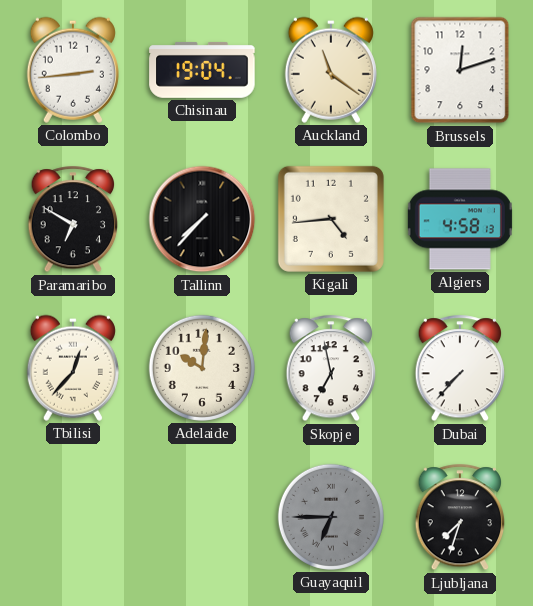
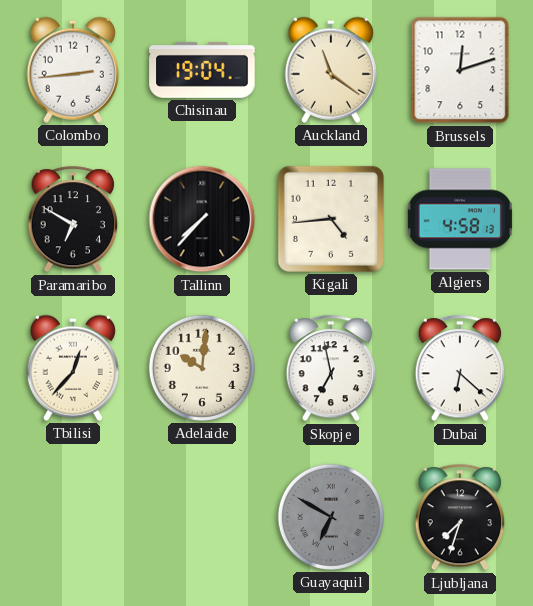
Dubai: 7:37 -> 6:22
Guayaquil: 6:45 -> 6:50
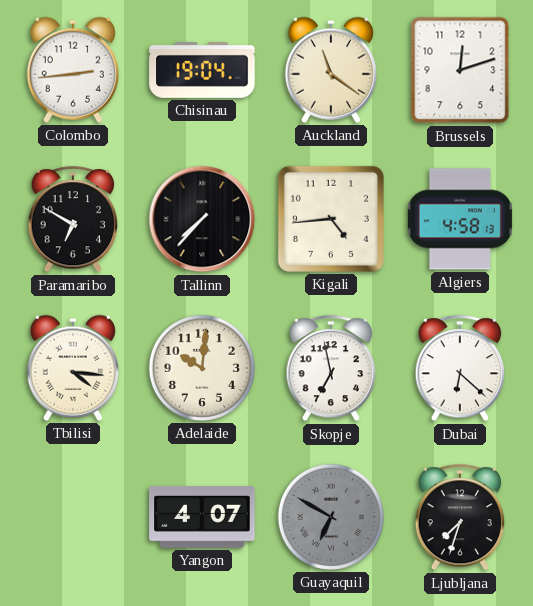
Tbilisi: 12:37 -> 4:16
Yangon: none -> 4:07
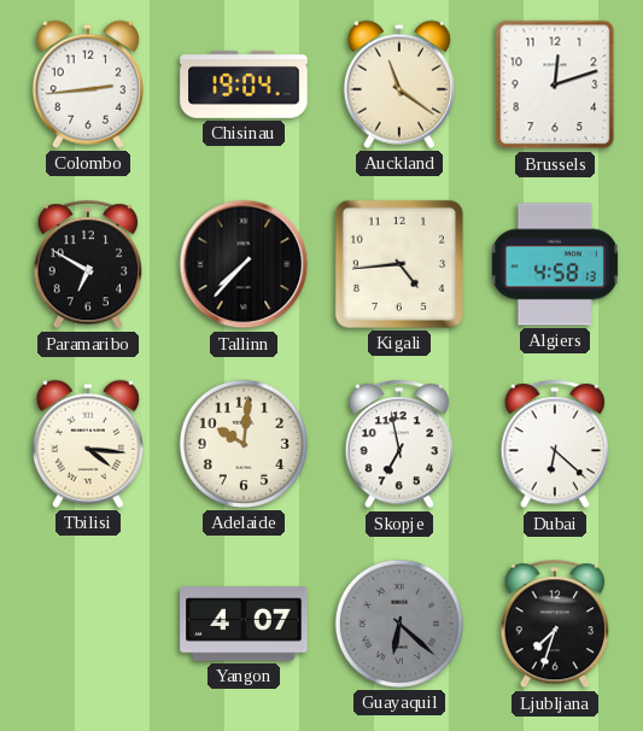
Guayaquil: 6:50 -> 6:22
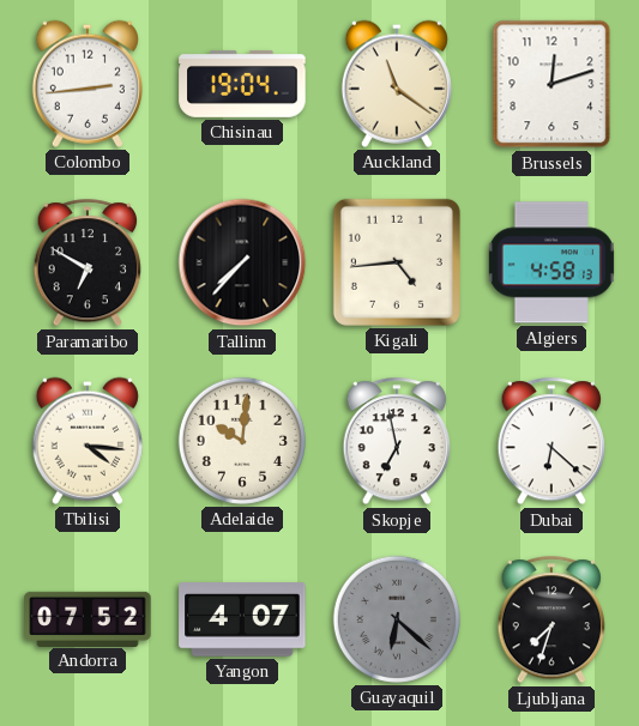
Andorra: none -> 07:52
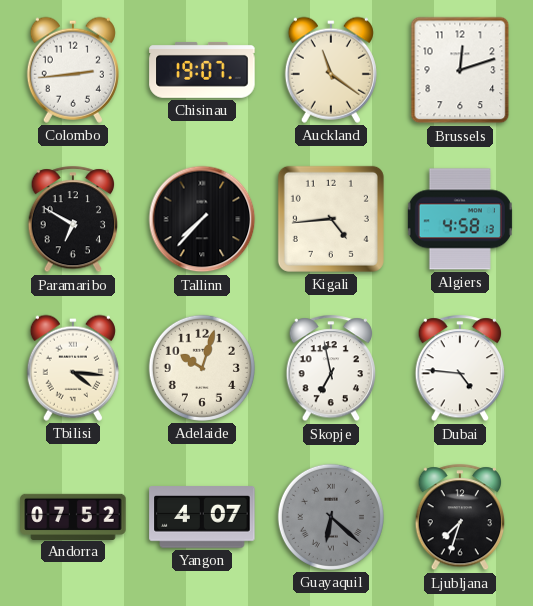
Chisinau: 19:04 -> 19:07
Adelaide: 10:01 -> 10:03
Dubai: 6:22 -> 4:46
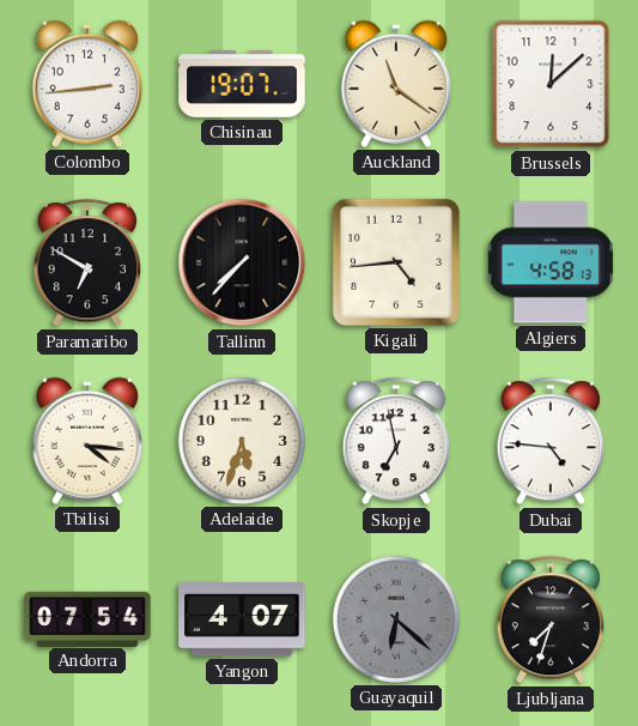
Brussels: 12:12 -> 12:08
Adelaide: 10:03 -> 5:33
Andorra: 07:52 -> 07:54
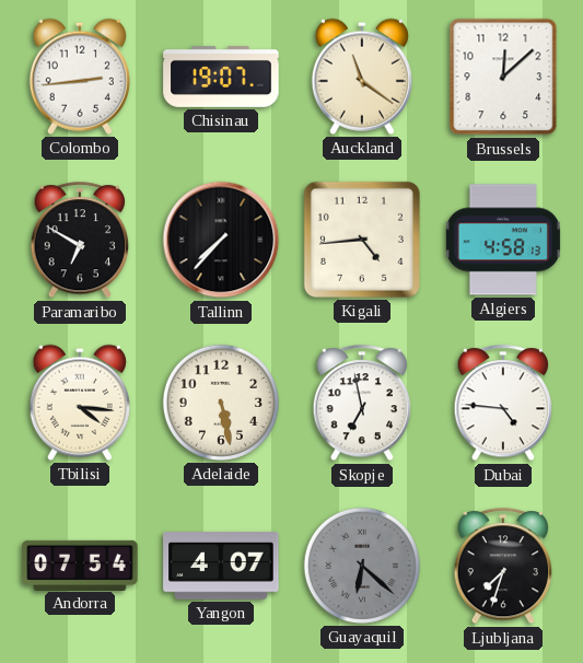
Adelaide: 5:33 -> 5:28
